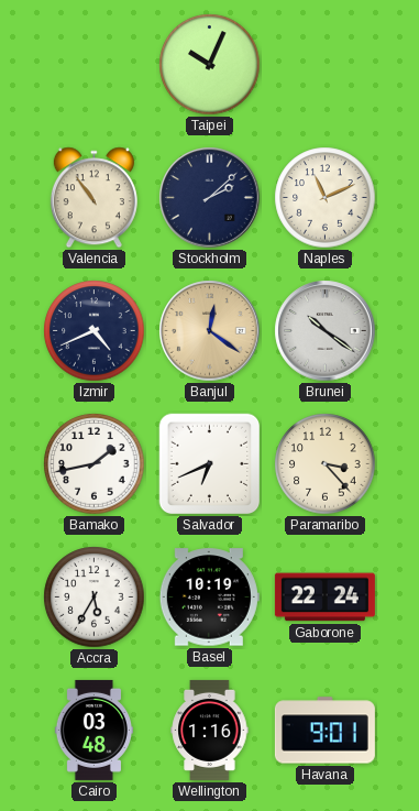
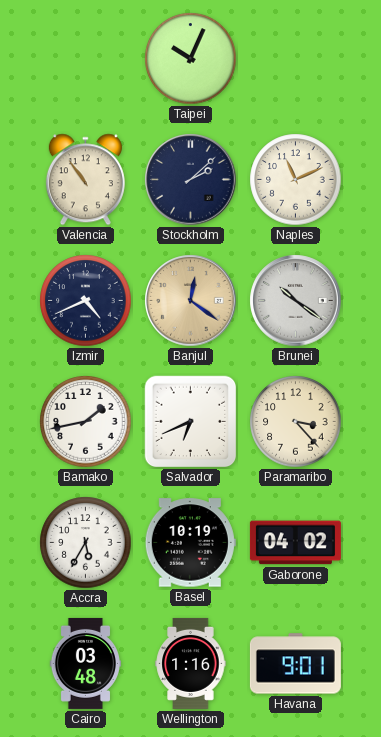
Gaborone: 22:24 -> 04:02
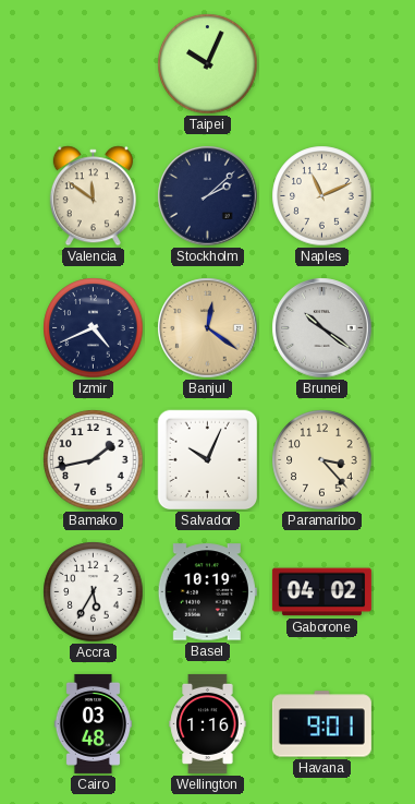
Valencia: 10:54 -> 11:51
Salvador: 6:41 -> 10:04
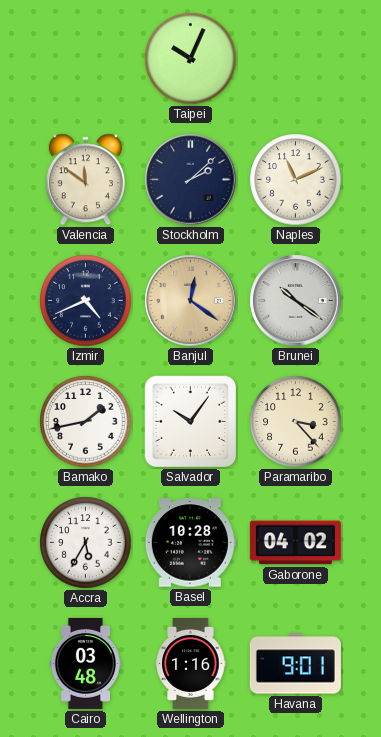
Salvador: 10:04 -> 10:06
Basel: 10:19 -> 10:28
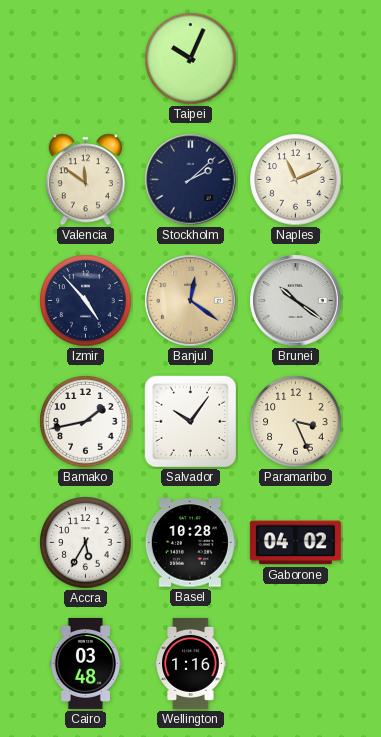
Izmir: 4:41 -> 4:53
Paramaribo: 3:23 -> 3:26
Havana: 9:01 -> none
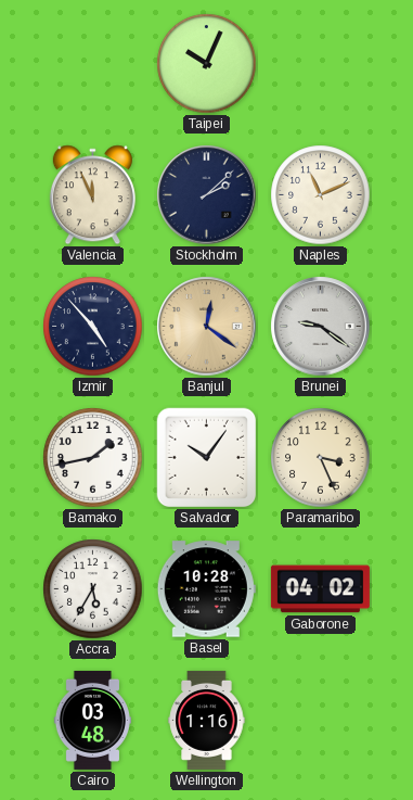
Valencia: 11:51 -> 11:56
Brunei: 10:21 -> 9:21
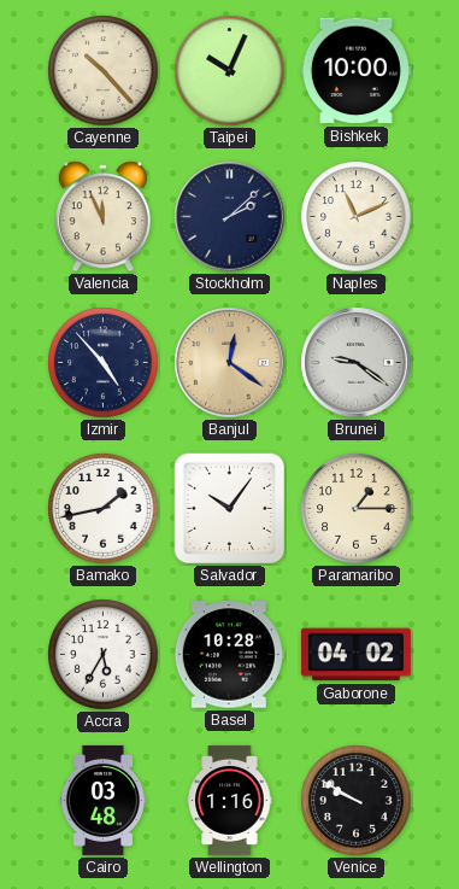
Cayenne: none -> 10:23
Bishkek: none -> 10:00
Paramaribo: 3:26 -> 1:15
Venice: none -> 9:50
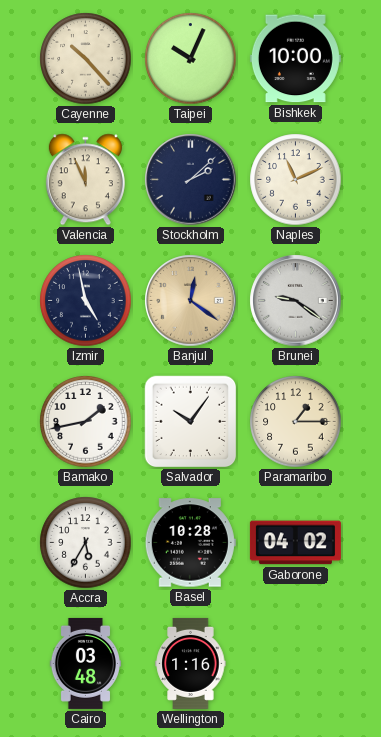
Izmir: 4:53 -> 4:58
Venice: 9:50 -> none
